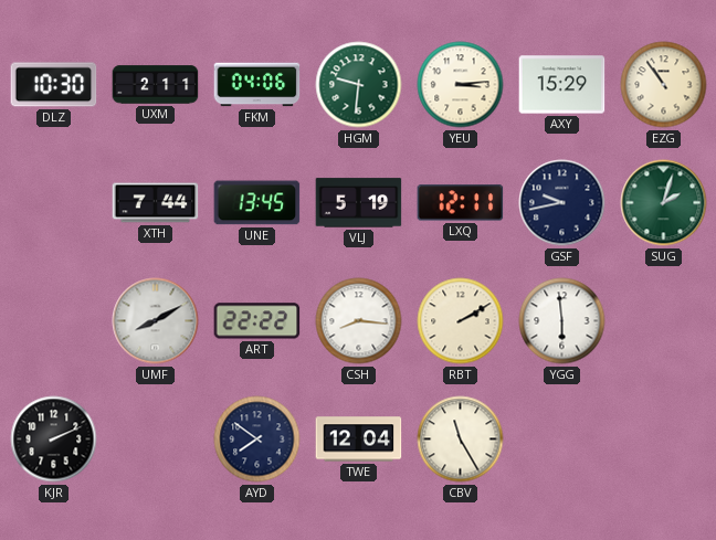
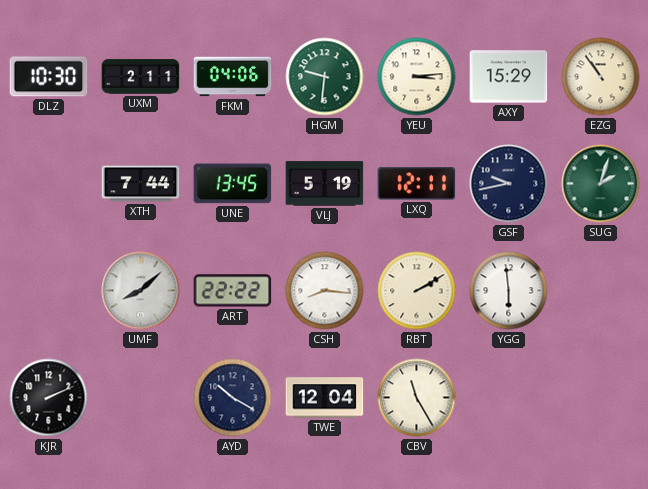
UMF: 8:10 -> 8:08
AYD: 7:51 -> 10:20
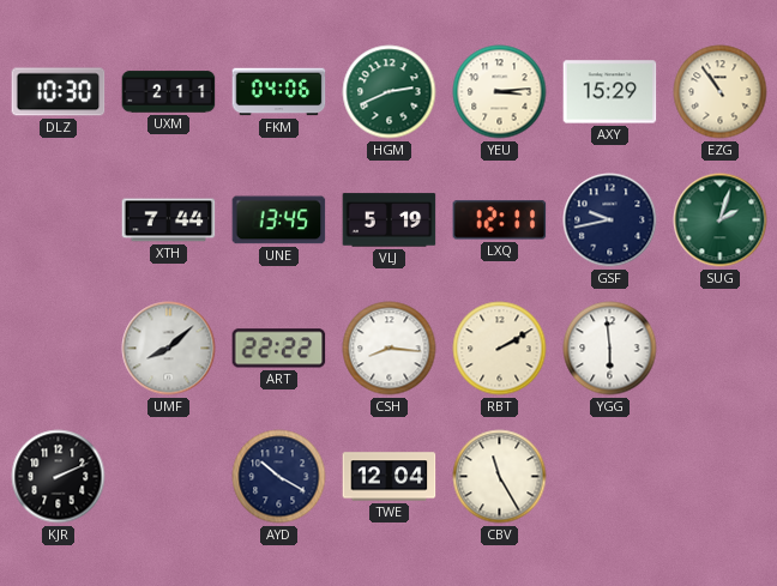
HGM: 9:31 -> 2:41
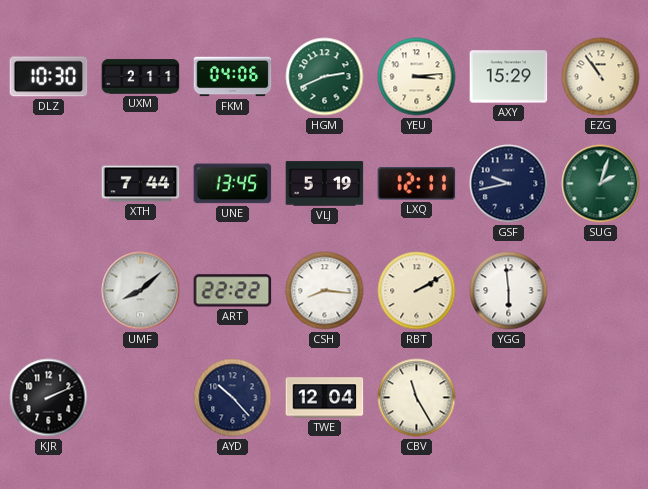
AYD: 10:20 -> 10:23
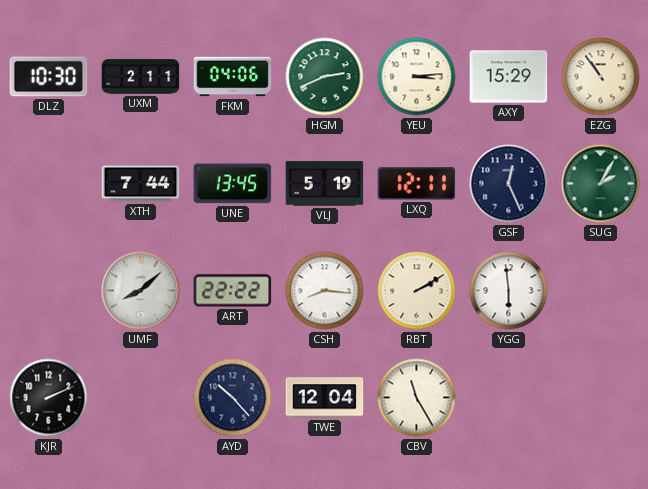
GSF: 9:43 -> 12:26
SUG: 2:03 -> 2:05
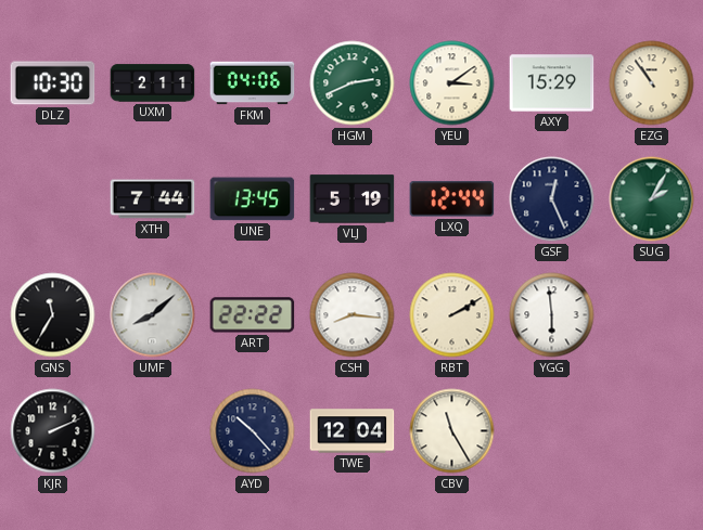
YEU: 3:14 -> 3:09
LXQ: 12:11 -> 12:44
GNS: none -> 11:35
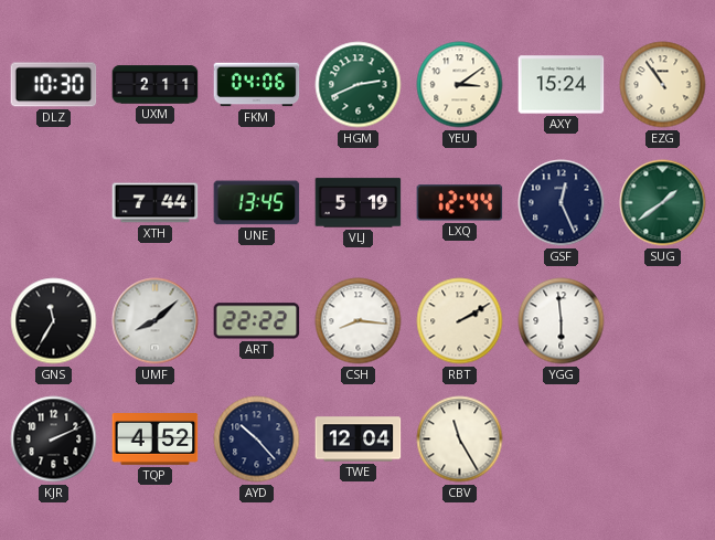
AXY: 15:29 -> 15:24
SUG: 2:05 -> 1:39
TQP: none -> 4:52
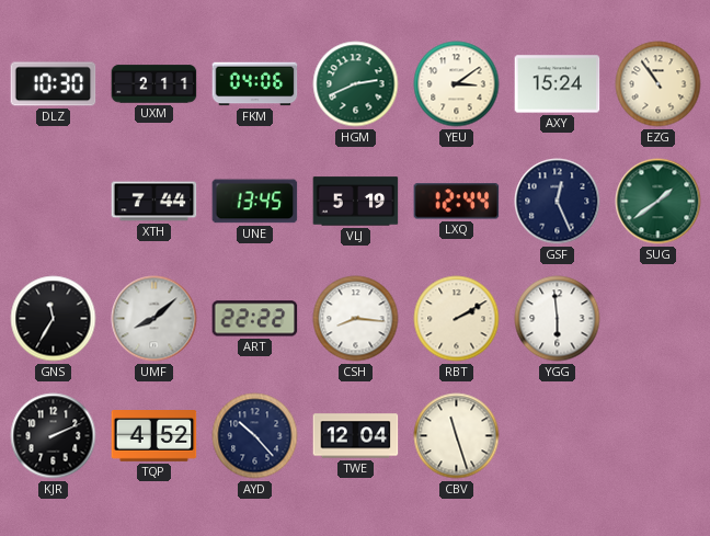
CBV: 11:25 -> 11:27
